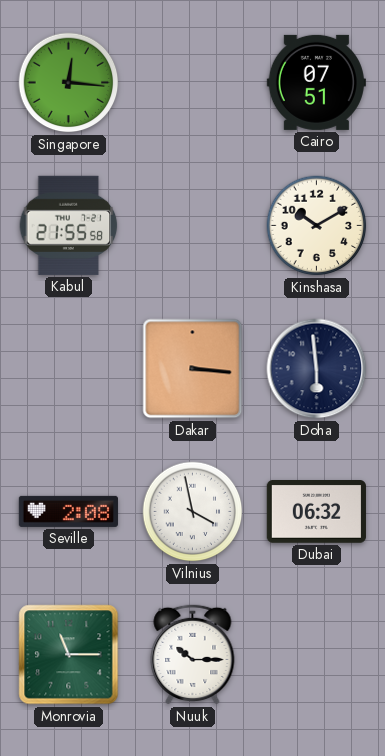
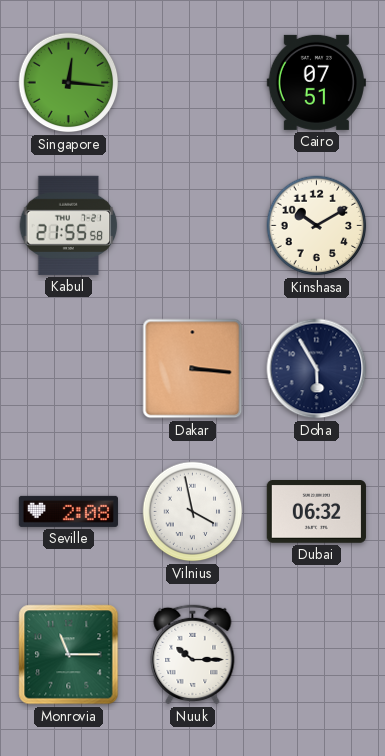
Doha: 5:59 -> 5:55
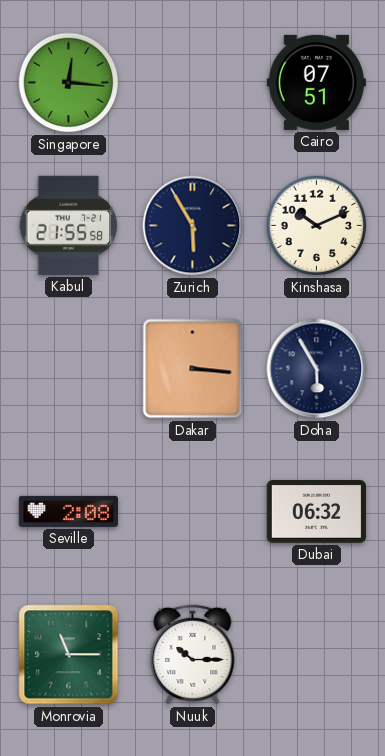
Zurich: none -> 5:55
Kinshasa: 10:10 -> 10:11
Vilnius: 3:58 -> none
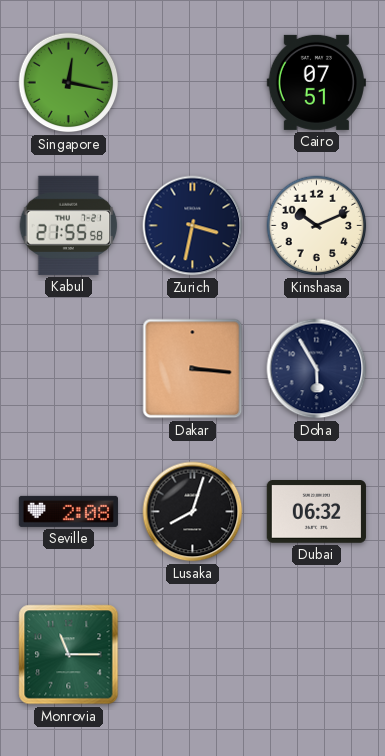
Singapore: 12:16 -> 12:17
Zurich: 5:55 -> 3:32
Lusaka: none -> 8:03
Nuuk: 10:15 -> none
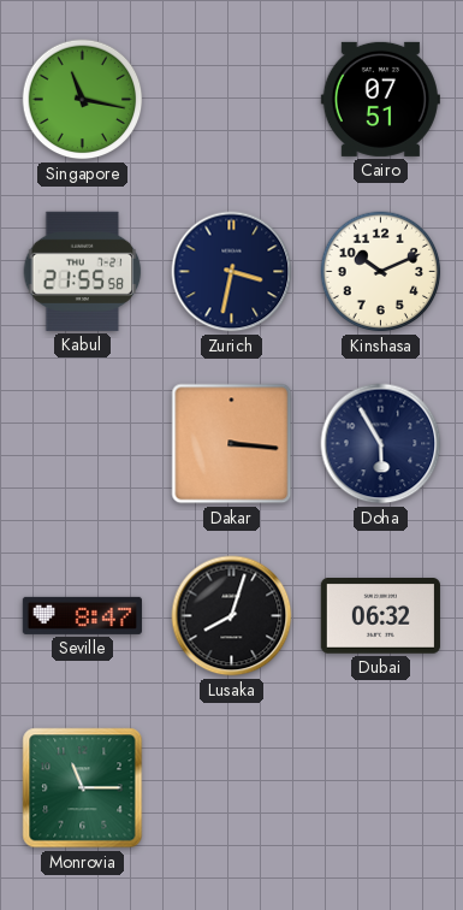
Singapore: 12:17 -> 11:17
Seville: 2:08 -> 8:47
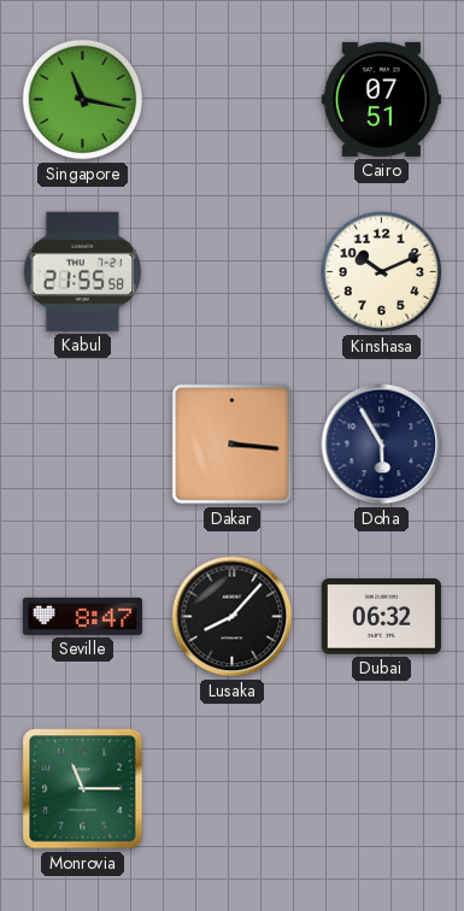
Zurich: 3:32 -> none
Lusaka: 8:03 -> 8:07
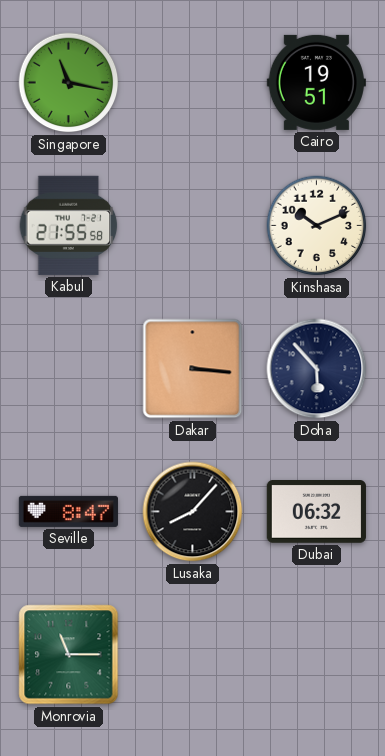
Cairo: 07:51 -> 19:51
Doha: 5:55 -> 5:53
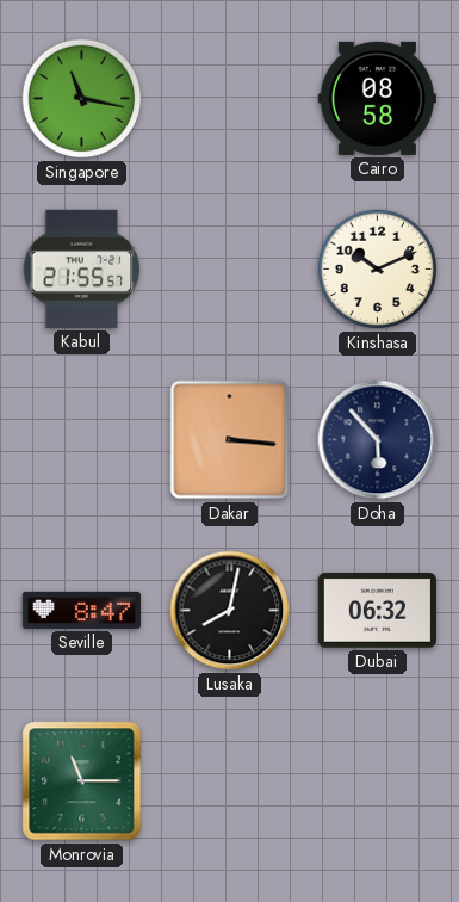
Cairo: 19:51 -> 08:58
Kabul: 21:55:58 -> 21:55:57
Lusaka: 8:07 -> 8:02
